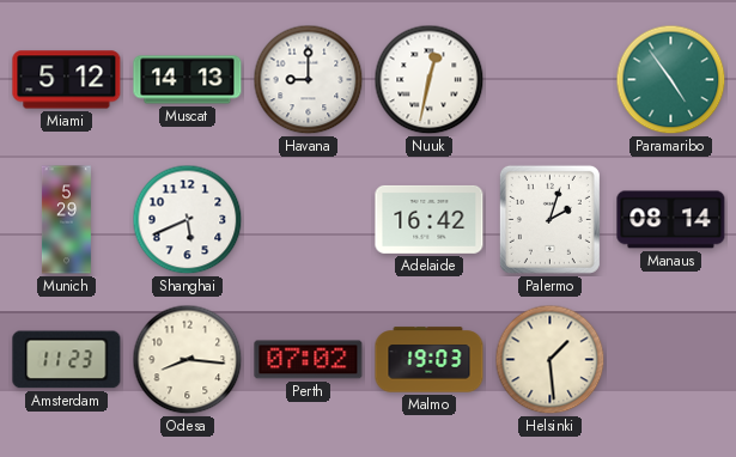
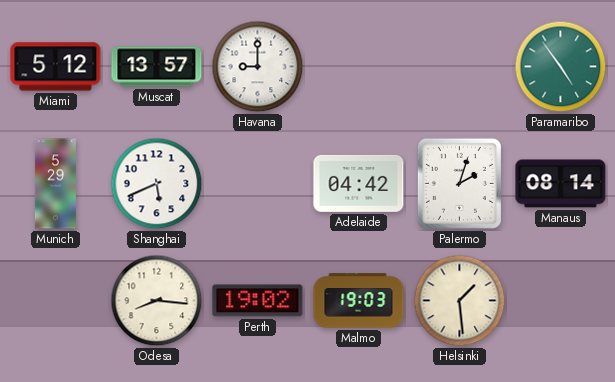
Muscat: 14:13 -> 13:57
Nuuk: 12:32 -> none
Adelaide: 16:42 -> 04:42
Amsterdam: 11:23 -> none
Perth: 07:02 -> 19:02
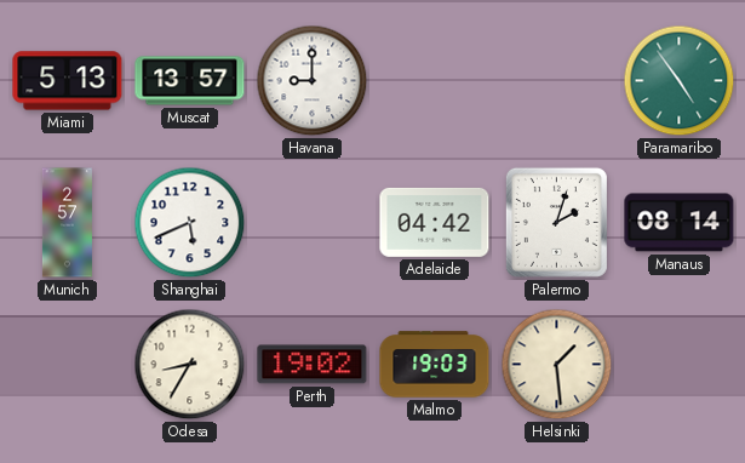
Miami: 5:12 -> 5:13
Munich: 5:29 -> 2:57
Odesa: 8:16 -> 8:35
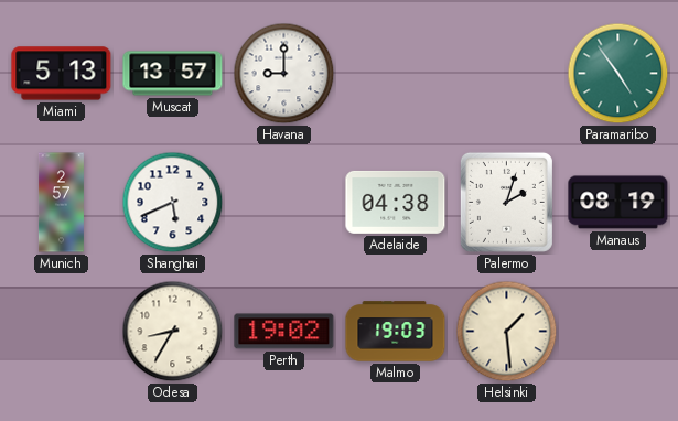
Adelaide: 04:42 -> 04:38
Manaus: 08:14 -> 08:19
